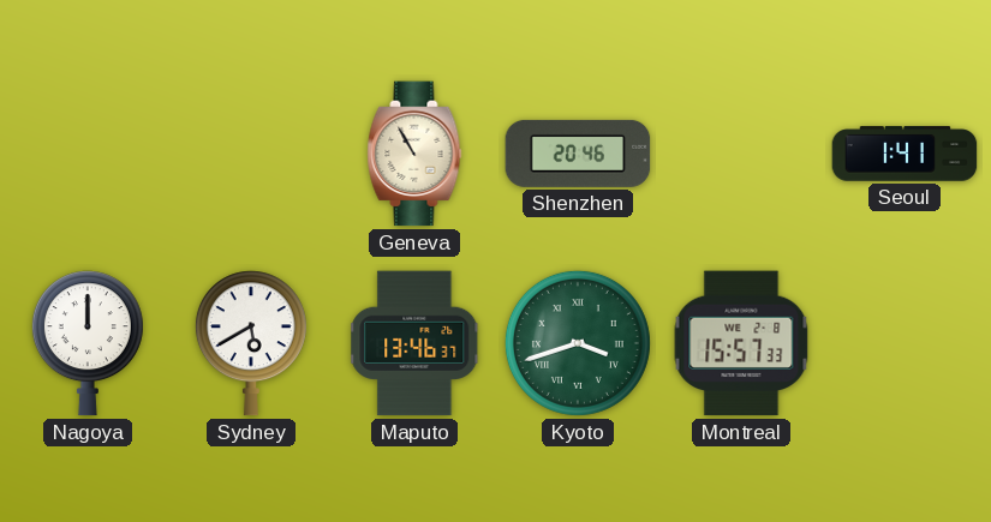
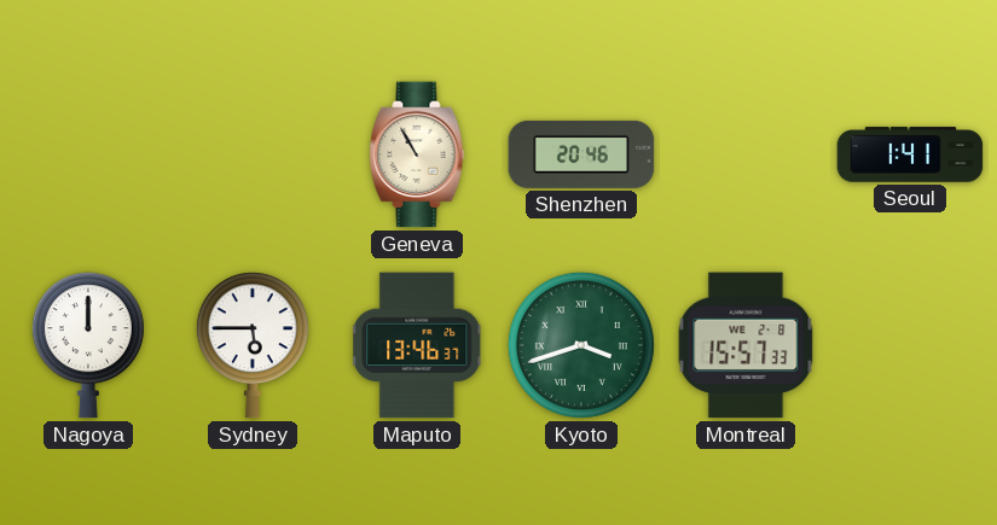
Sydney: 5:40 -> 5:45
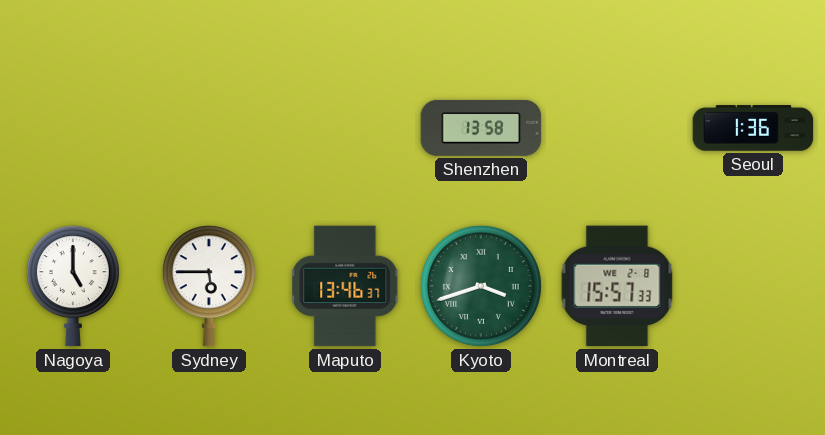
Geneva: 10:55 -> none
Shenzhen: 20:46 -> 13:58
Seoul: 1:41 -> 1:36
Nagoya: 12:00 -> 5:00
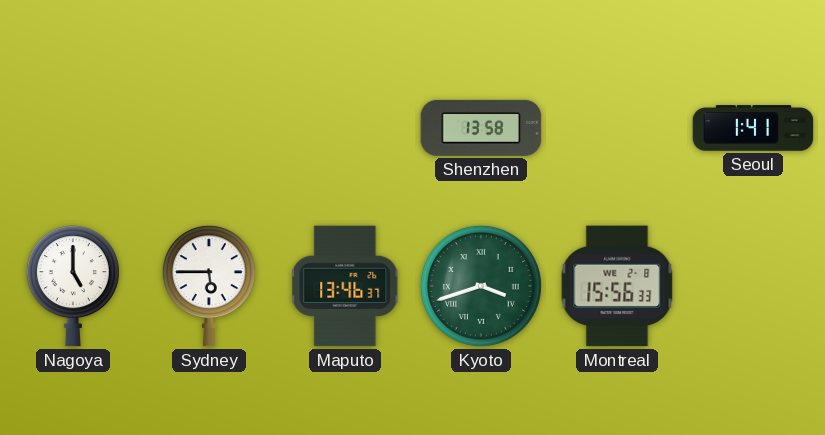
Seoul: 1:36 -> 1:41
Montreal: 15:57 -> 15:56
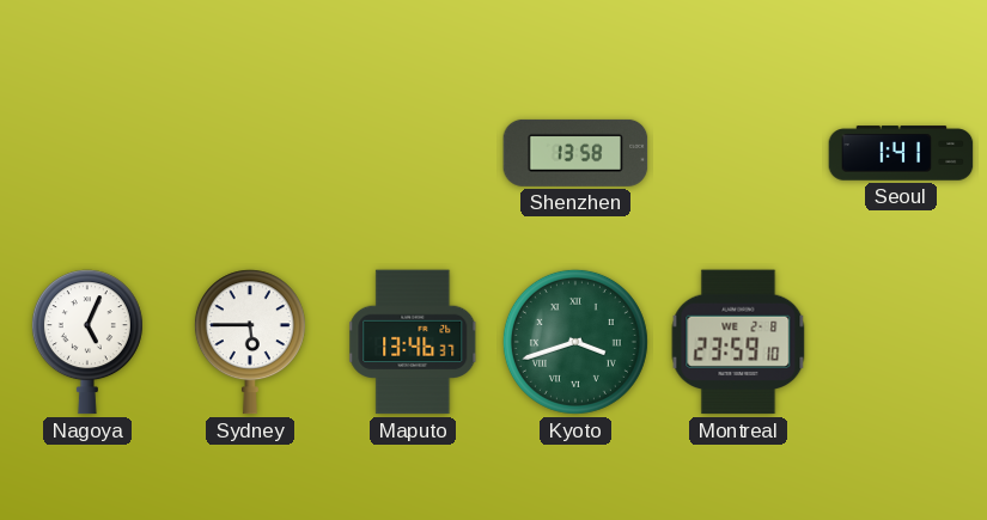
Nagoya: 5:00 -> 5:04
Montreal: 15:56 -> 23:59
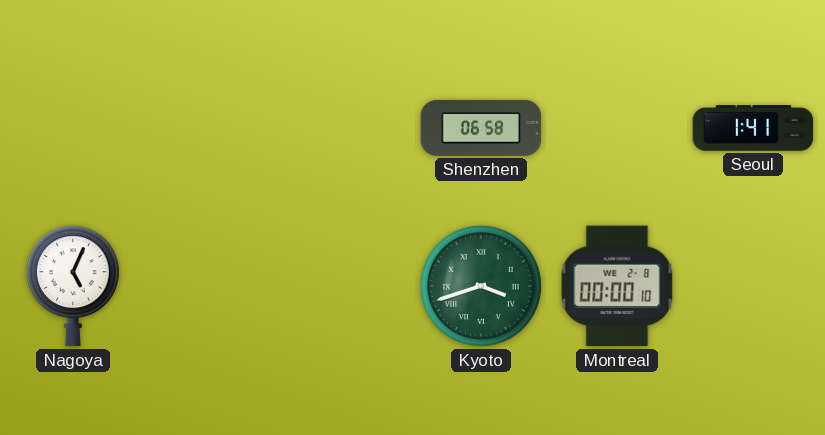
Shenzhen: 13:58 -> 06:58
Sydney: 5:45 -> none
Maputo: 13:46 -> none
Montreal: 23:59 -> 00:00
